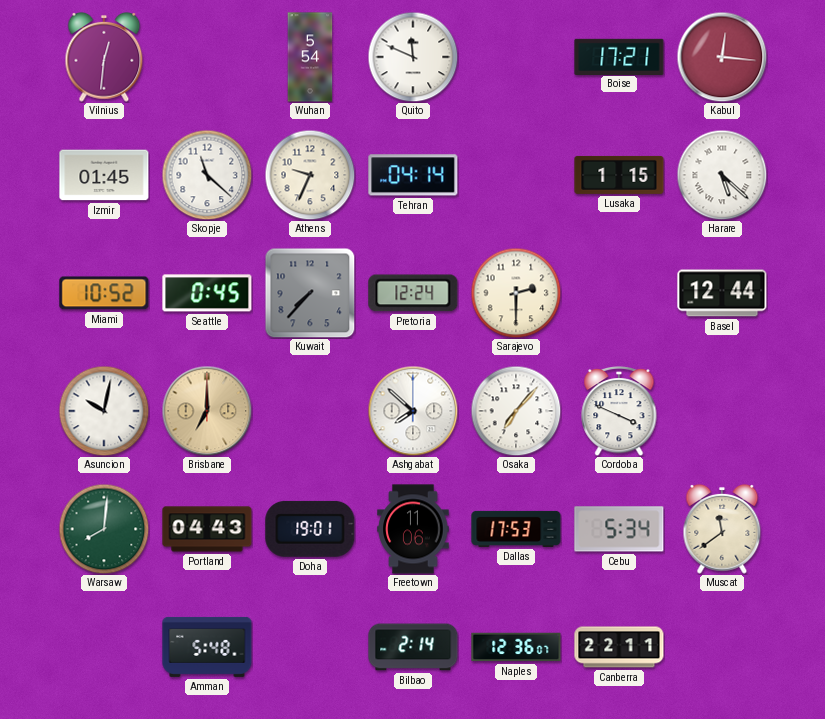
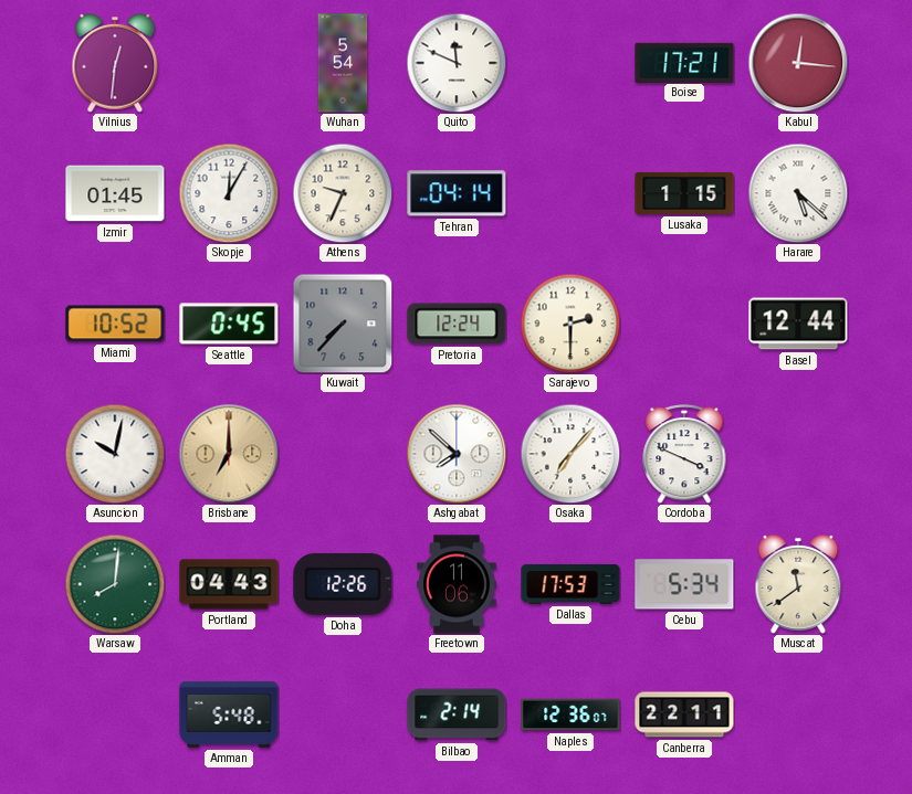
Skopje: 11:22 -> 12:05
Doha: 19:01 -> 12:26
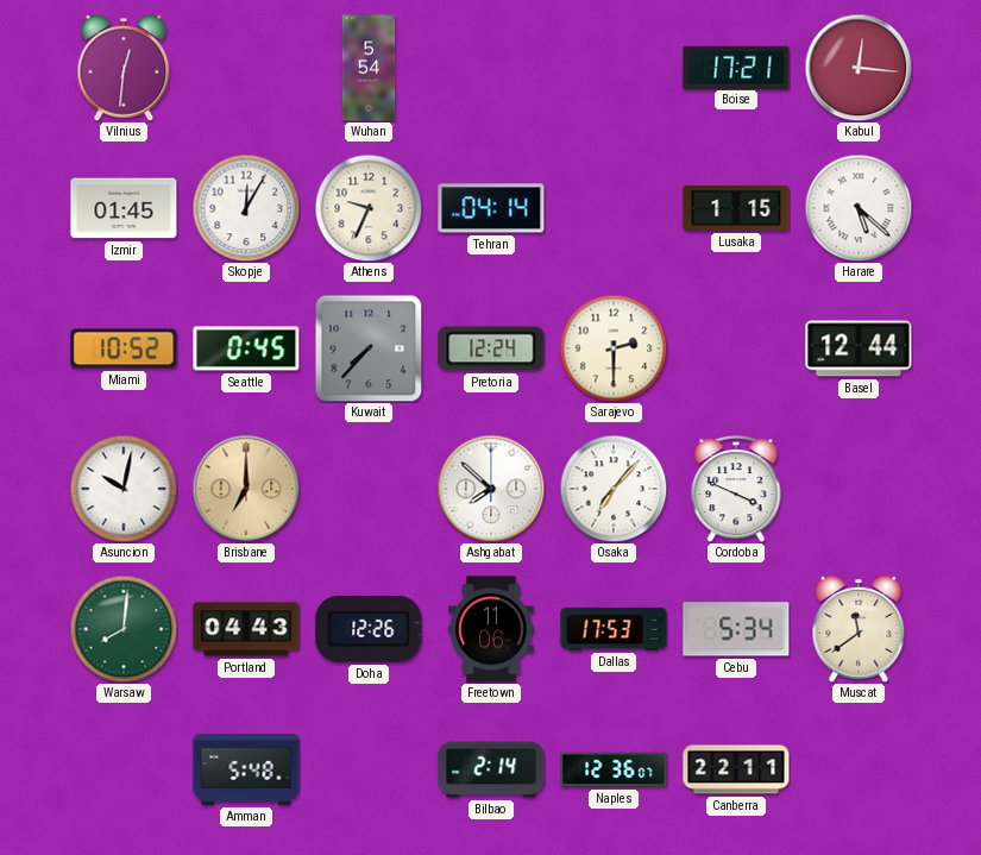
Quito: 11:49 -> none
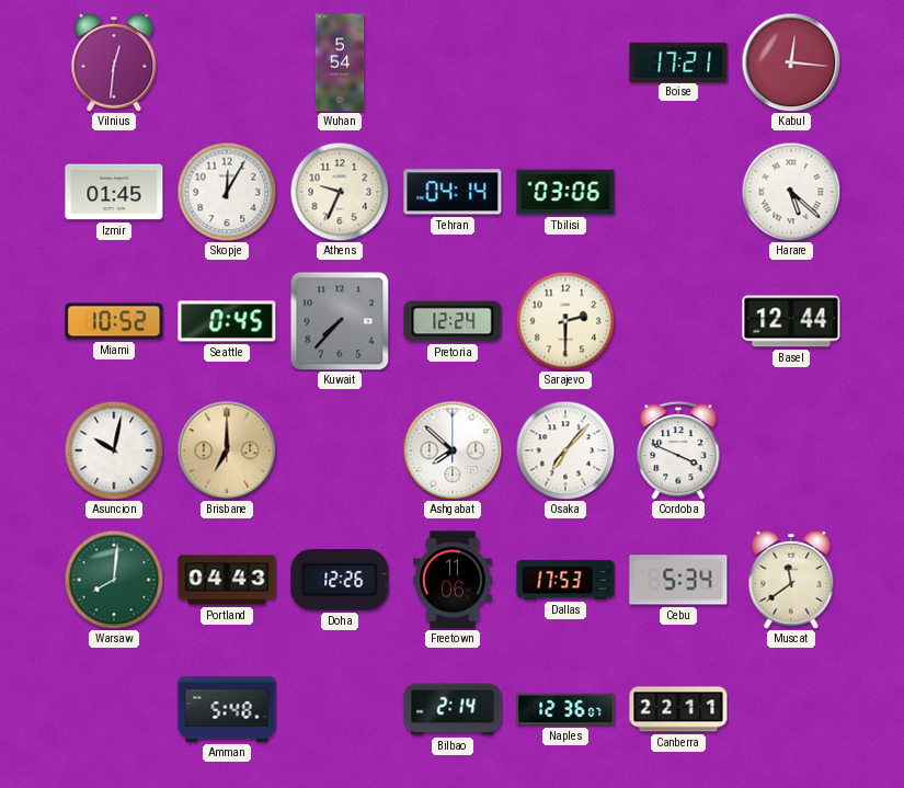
Tbilisi: none -> 03:06
Lusaka: 1:15 -> none
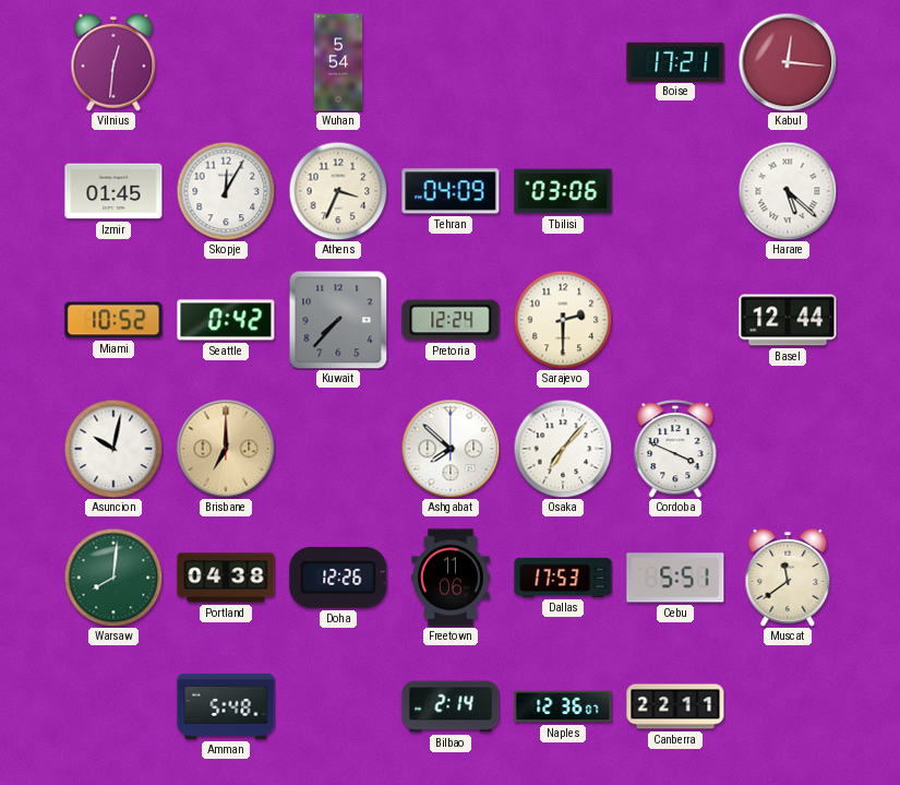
Athens: 9:34 -> 3:34
Tehran: 04:14 -> 04:09
Seattle: 0:45 -> 0:42
Portland: 04:43 -> 04:38
Cebu: 5:34 -> 5:51
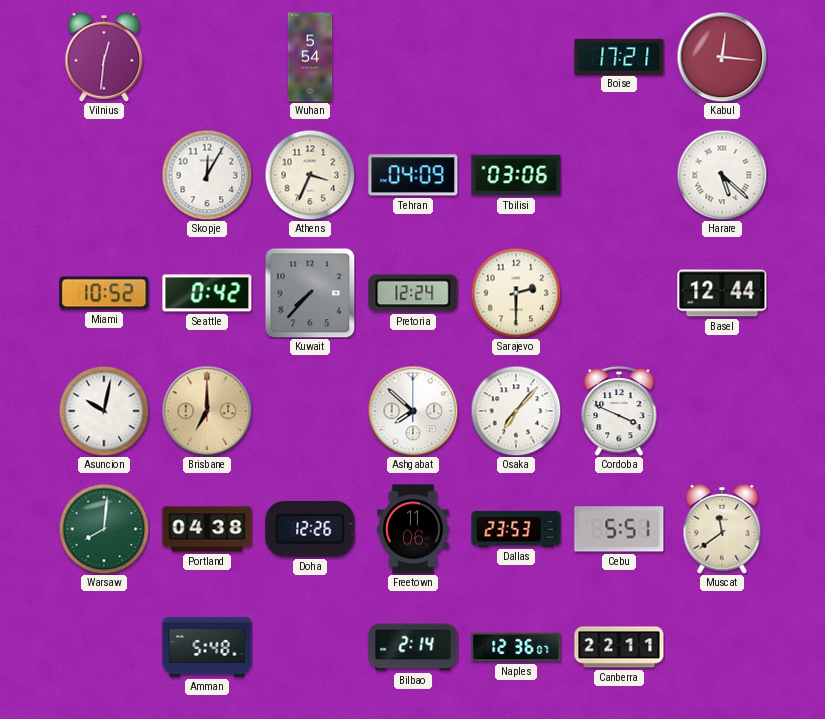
Izmir: 01:45 -> none
Dallas: 17:53 -> 23:53
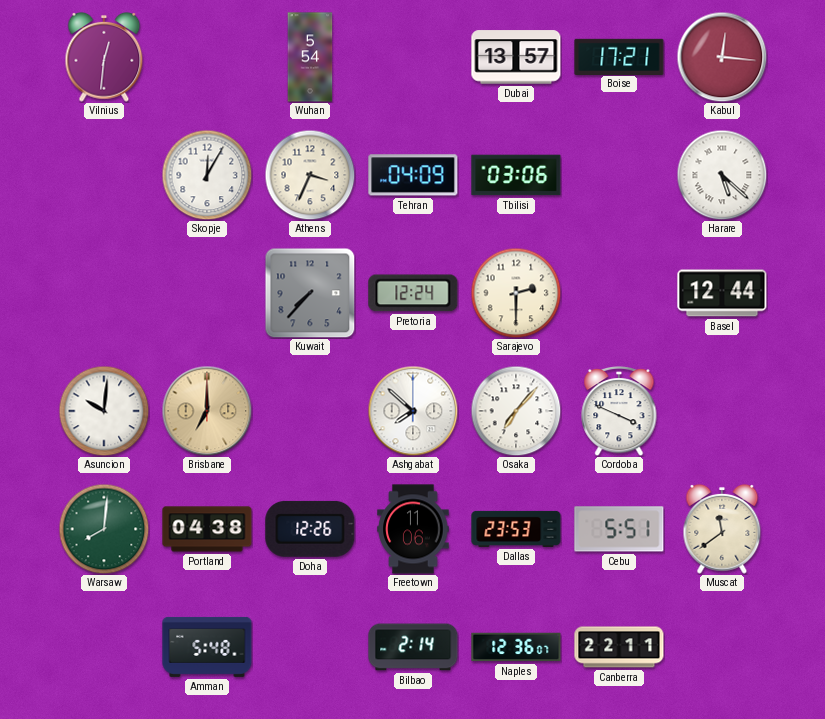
Dubai: none -> 13:57
Miami: 10:52 -> none
Seattle: 0:42 -> none
Asuncion: 10:02 -> 10:01
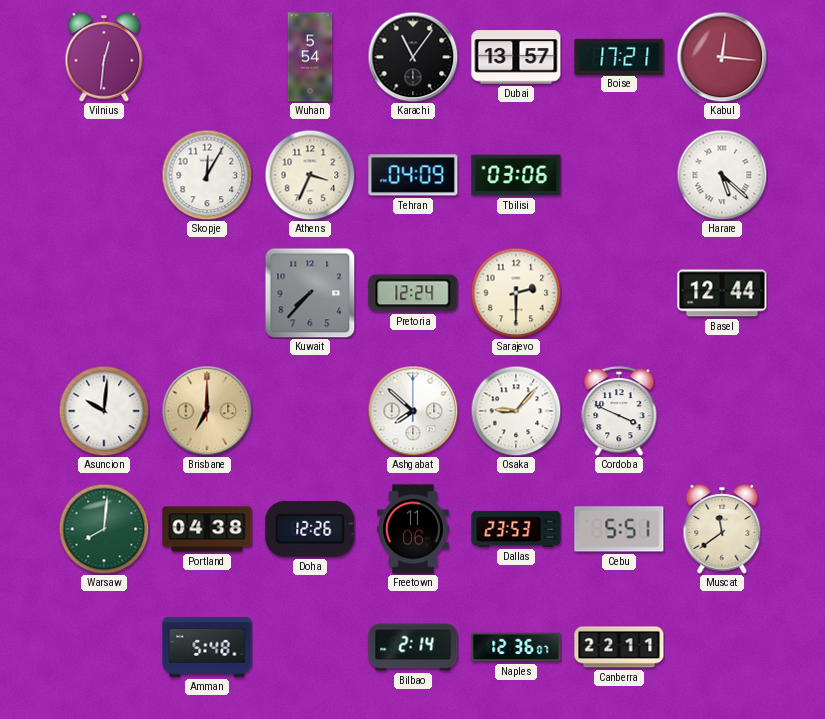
Karachi: none -> 11:06
Osaka: 7:07 -> 9:07
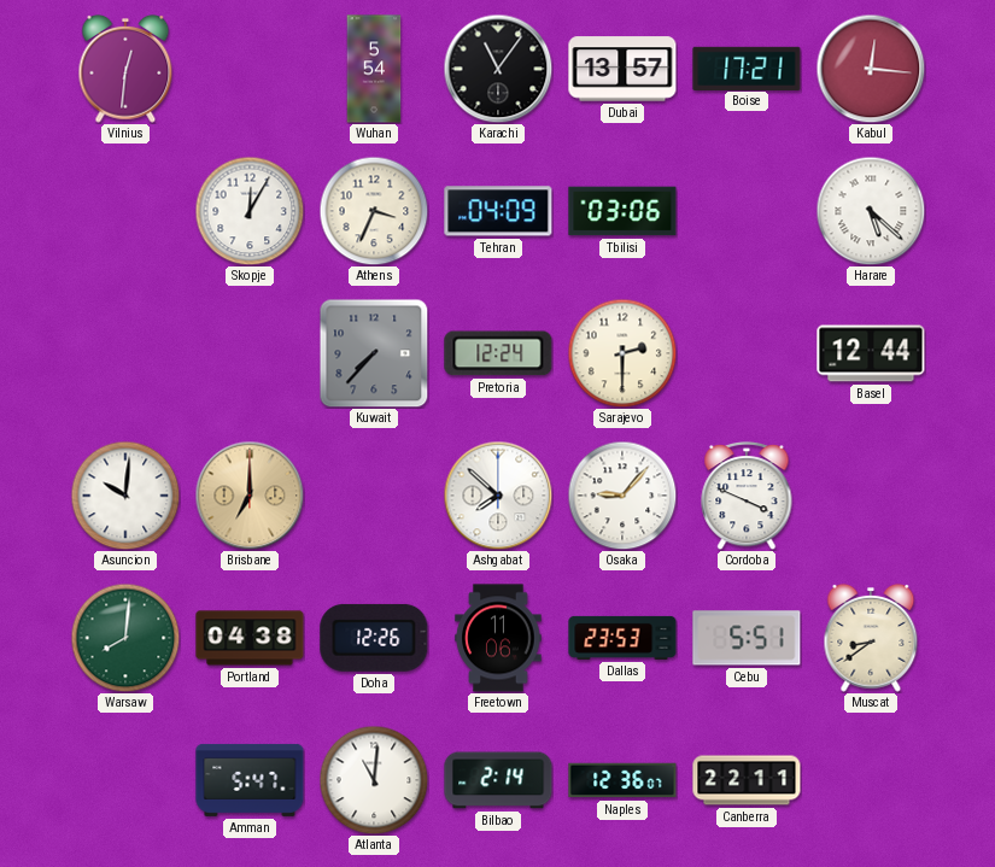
Muscat: 11:39 -> 8:39
Amman: 5:48 -> 5:47
Atlanta: none -> 11:01
